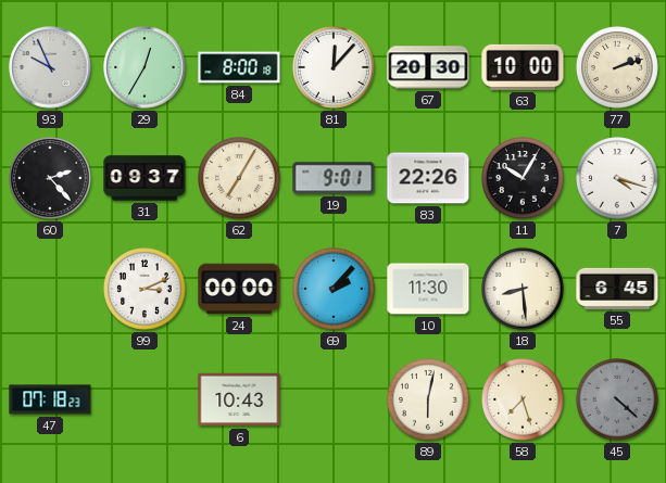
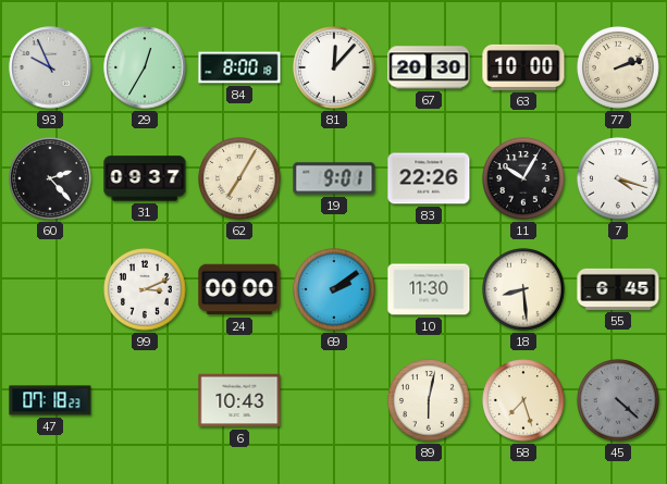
69: 2:07 -> 2:09
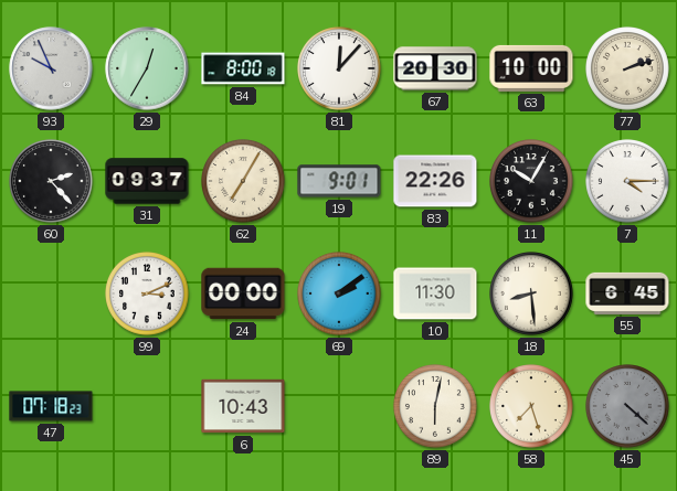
7: 4:18 -> 4:15
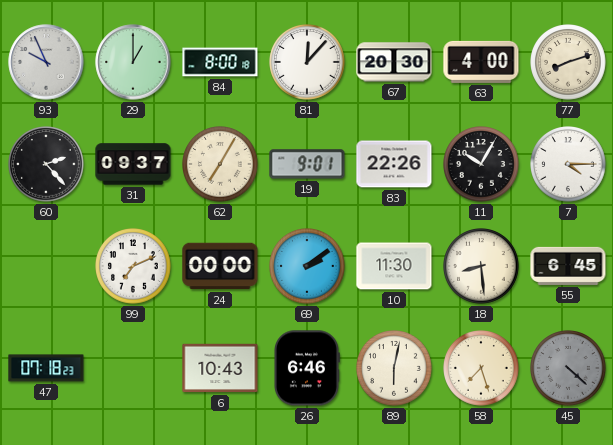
29: 12:35 -> 1:00
63: 10:00 -> 4:00
77: 2:12 -> 8:12
99: 3:11 -> 7:11
26: none -> 6:46
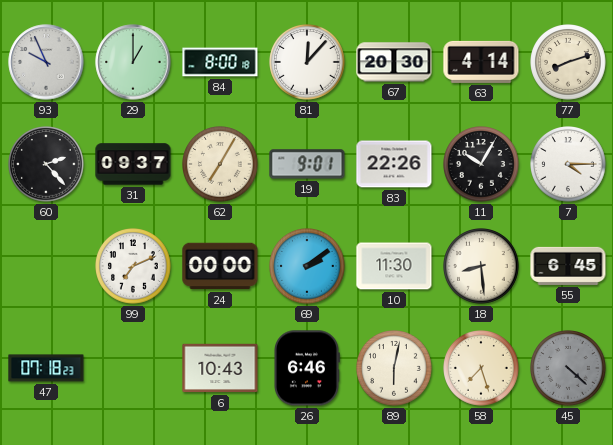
63: 4:00 -> 4:14
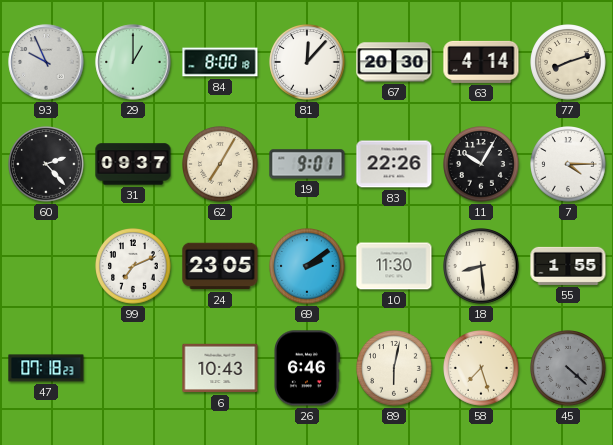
24: 00:00 -> 23:05
55: 6:45 -> 1:55
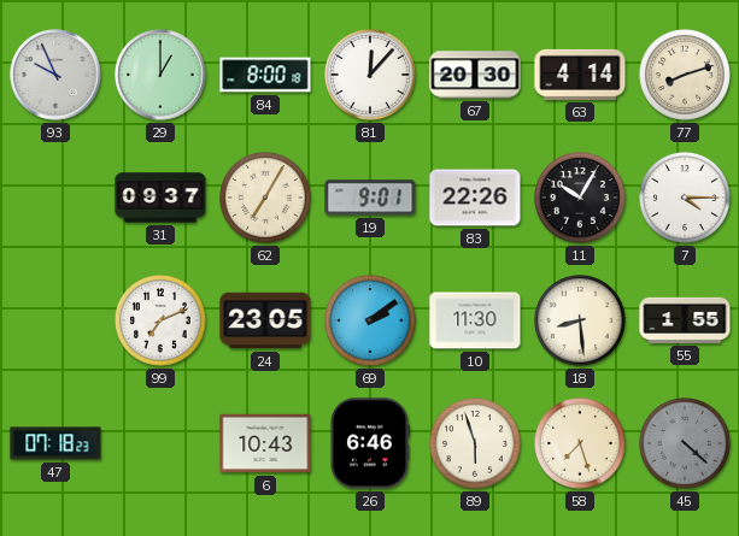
60: 2:23 -> none
89: 6:02 -> 5:57
